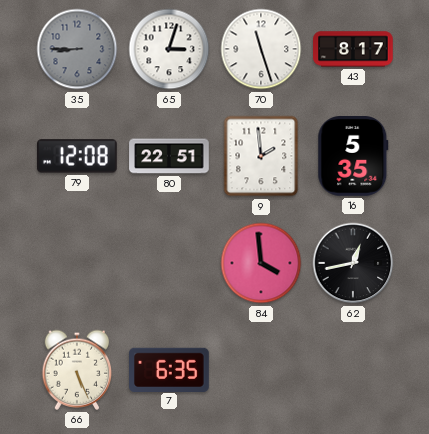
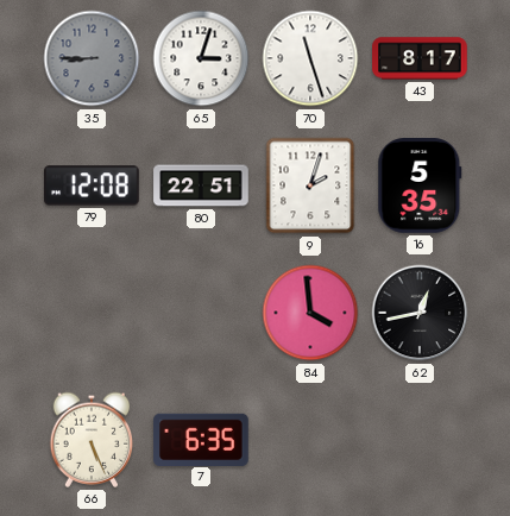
9: 1:59 -> 2:03
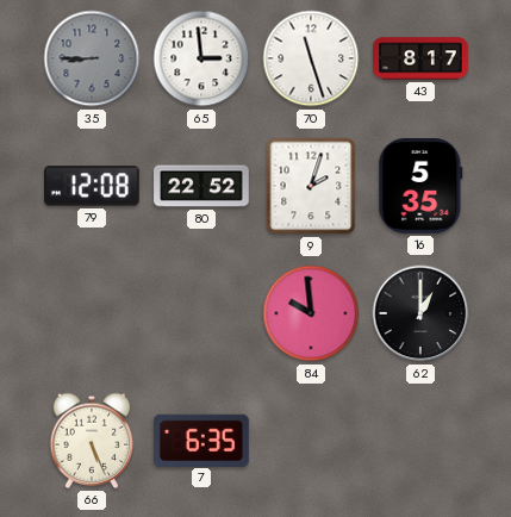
65: 3:03 -> 2:59
80: 22:51 -> 22:52
84: 3:59 -> 9:59
62: 12:43 -> 1:00
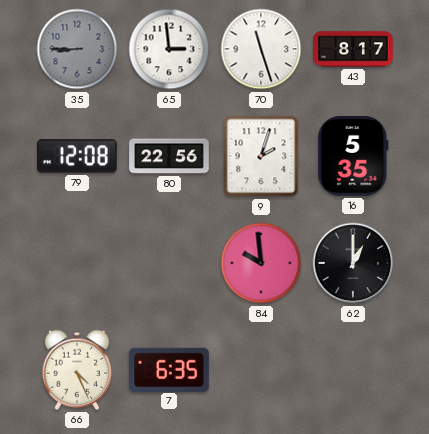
80: 22:52 -> 22:56
66: 5:26 -> 4:26
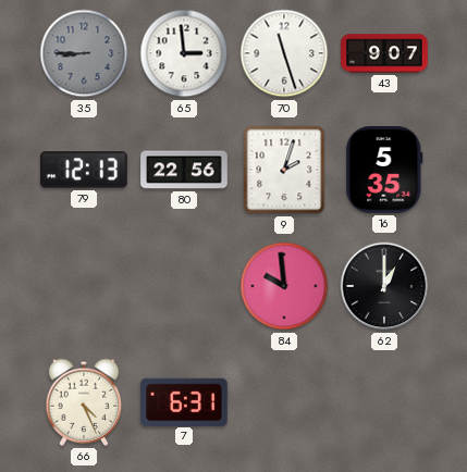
43: 8:17 -> 9:07
79: 12:08 -> 12:13
7: 6:35 -> 6:31
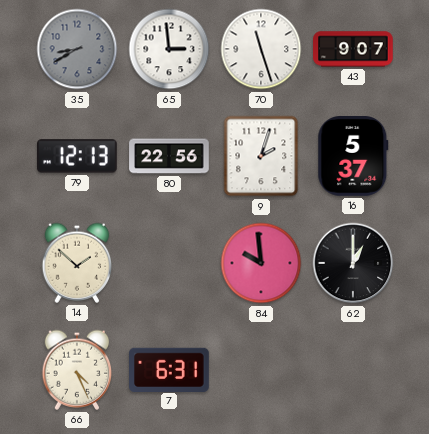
35: 8:45 -> 8:40
16: 5:35 -> 5:37
14: none -> 1:52
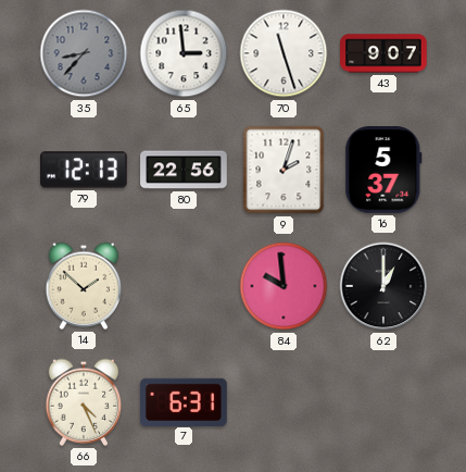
35: 8:40 -> 8:37
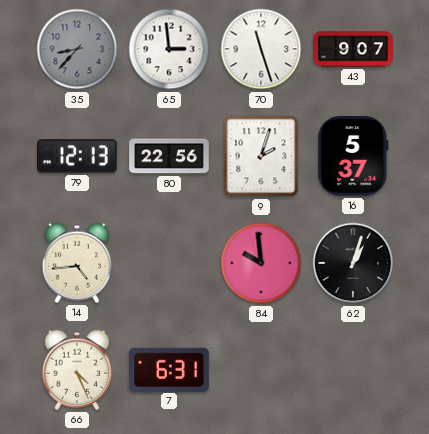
14: 1:52 -> 4:44
62: 1:00 -> 1:03
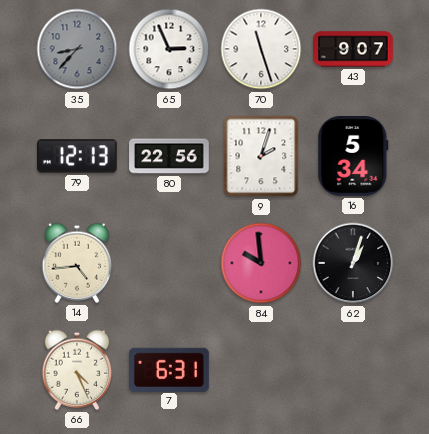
65: 2:59 -> 2:56
16: 5:37 -> 5:34
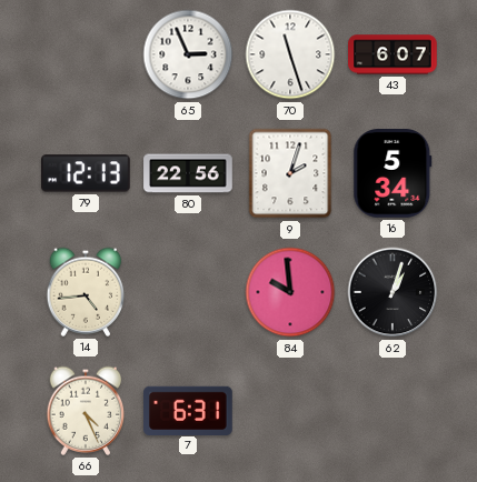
35: 8:37 -> none
43: 9:07 -> 6:07
